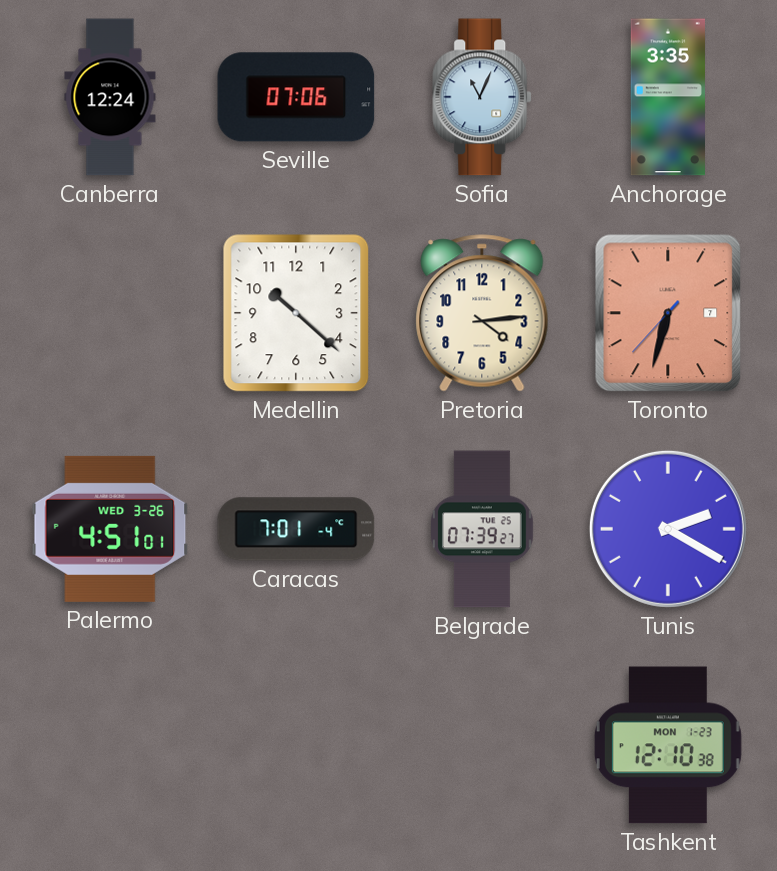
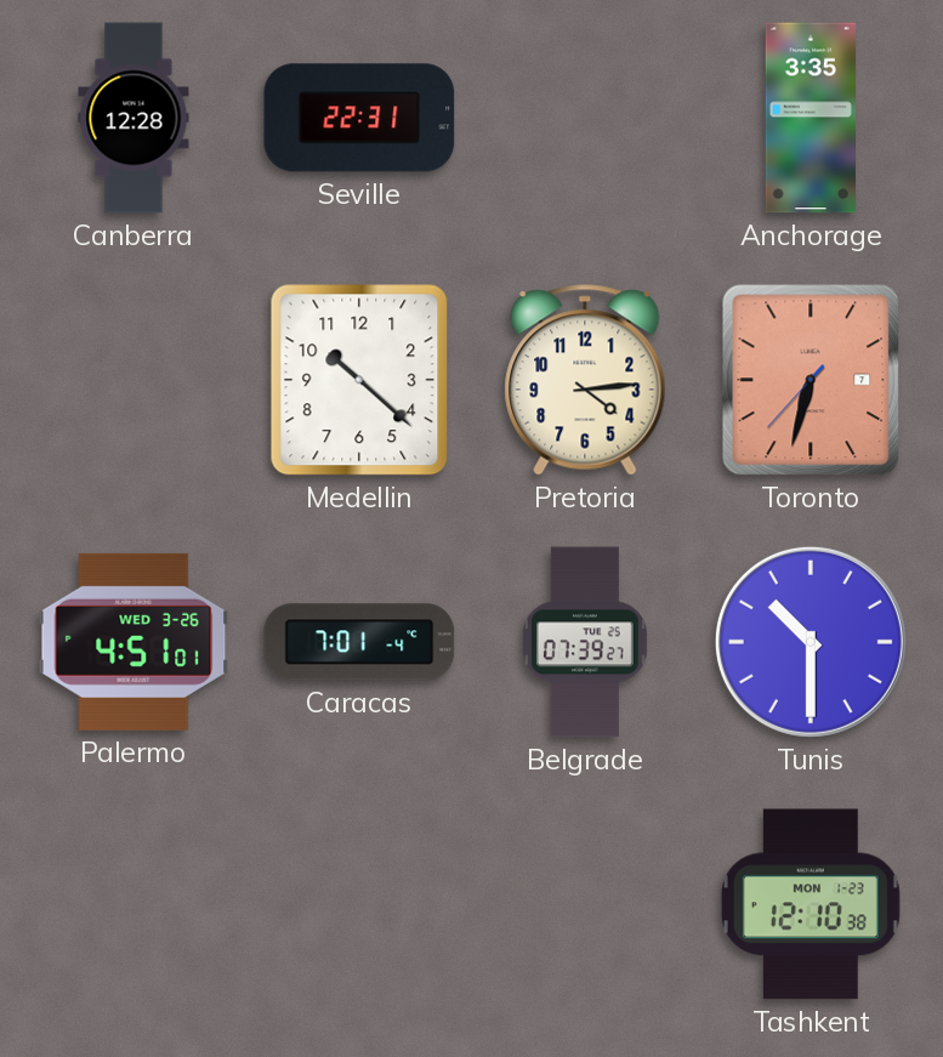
Canberra: 12:24 -> 12:28
Seville: 07:06 -> 22:31
Sofia: 11:04 -> none
Tunis: 2:20 -> 10:30
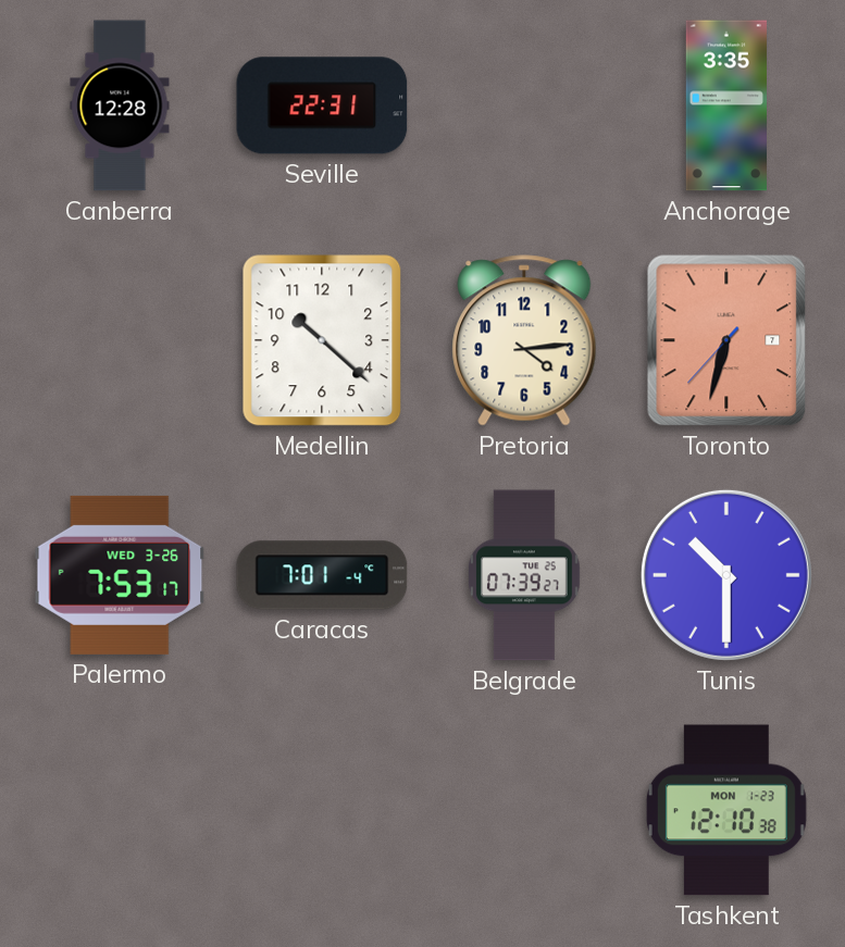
Palermo: 4:51 -> 7:53
